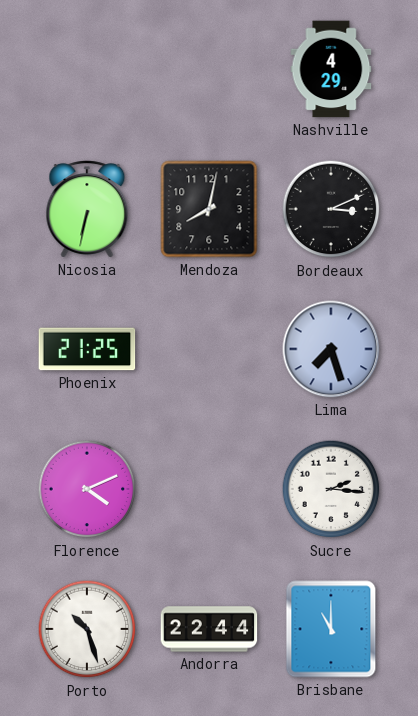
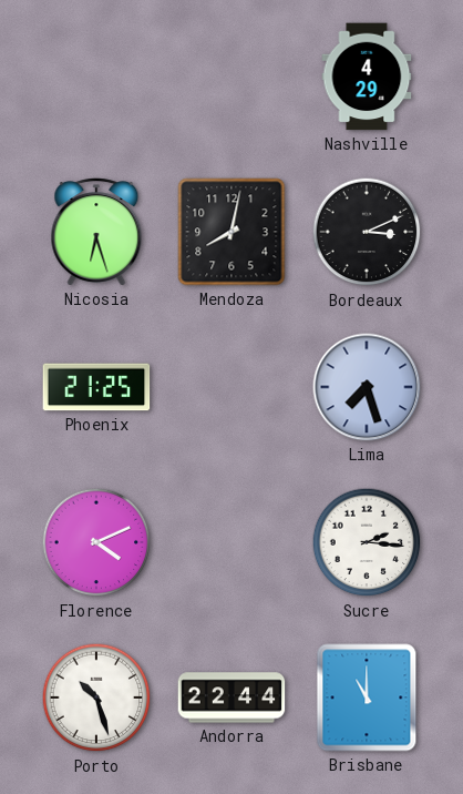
Nicosia: 6:32 -> 6:27
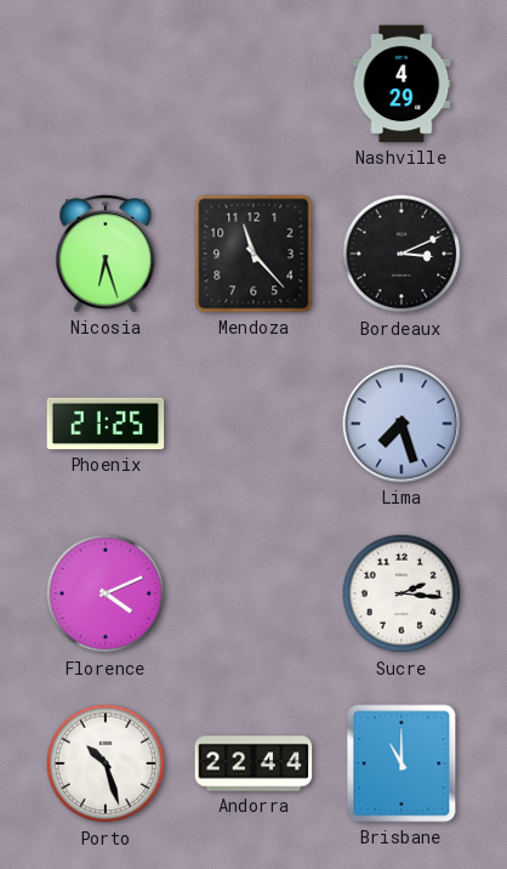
Mendoza: 8:02 -> 11:23
